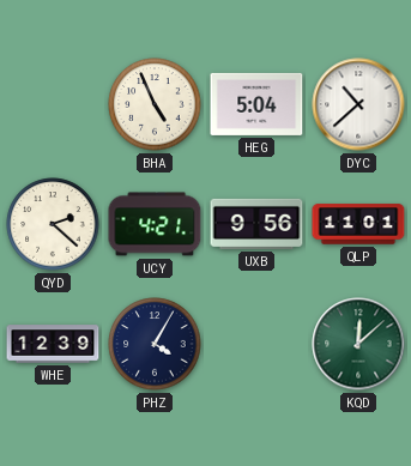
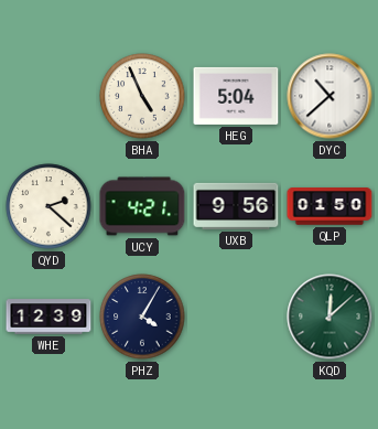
QLP: 11:01 -> 01:50
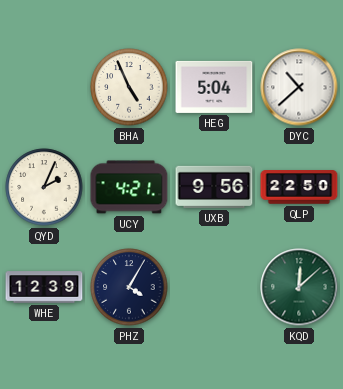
QYD: 2:22 -> 2:04
QLP: 01:50 -> 22:50
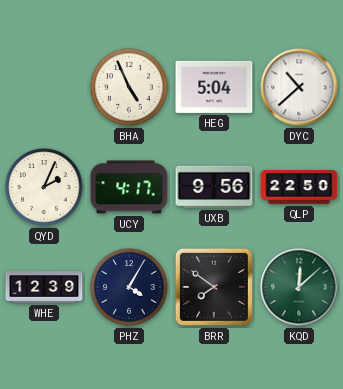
UCY: 4:21 -> 4:17
BRR: none -> 7:51
